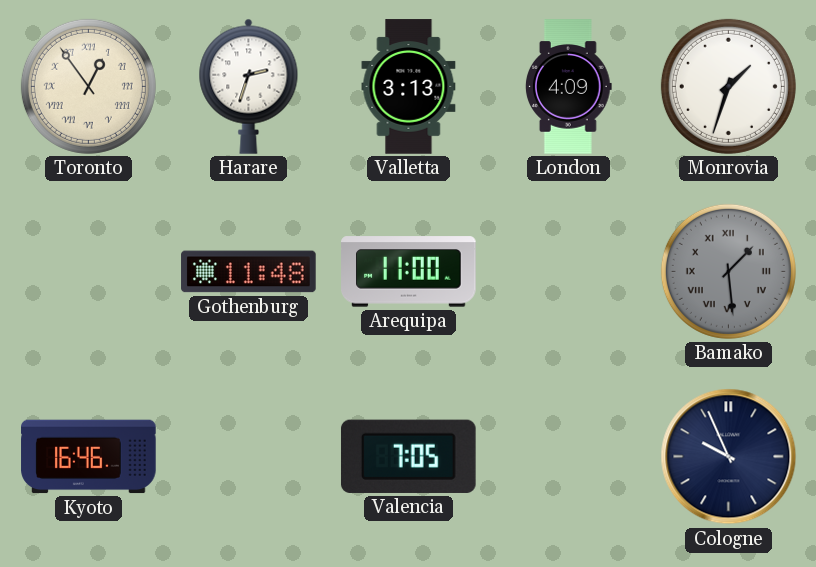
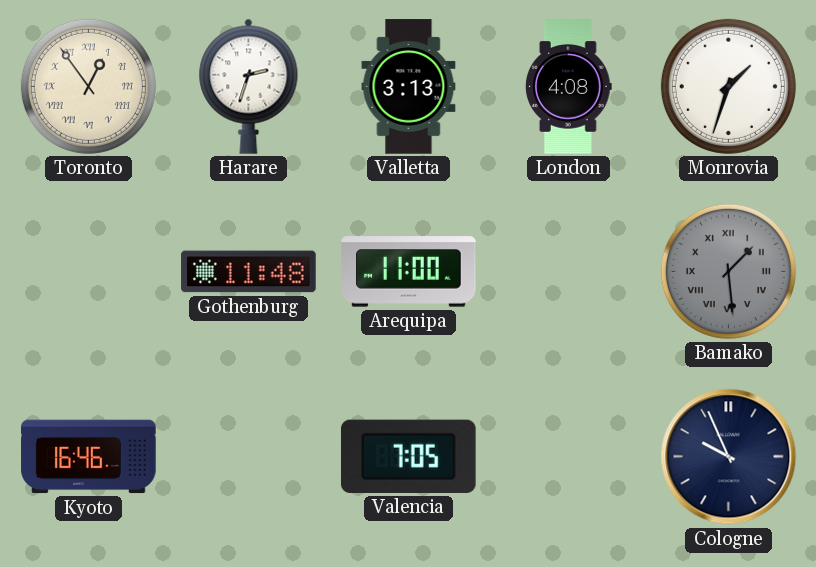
London: 4:09 -> 4:08
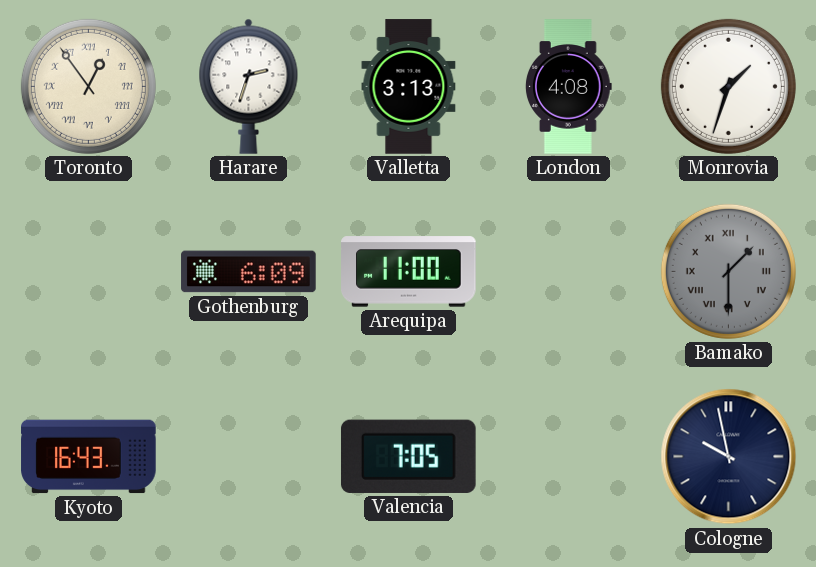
Gothenburg: 11:48 -> 6:09
Bamako: 1:29 -> 1:30
Kyoto: 16:46 -> 16:43
Cologne: 9:56 -> 9:58
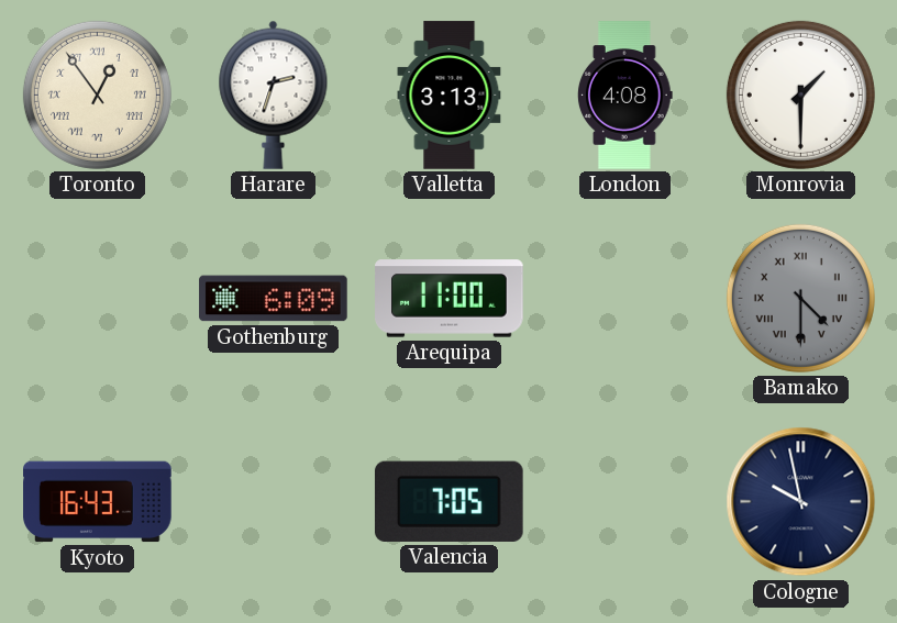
Monrovia: 1:33 -> 1:30
Bamako: 1:30 -> 4:30
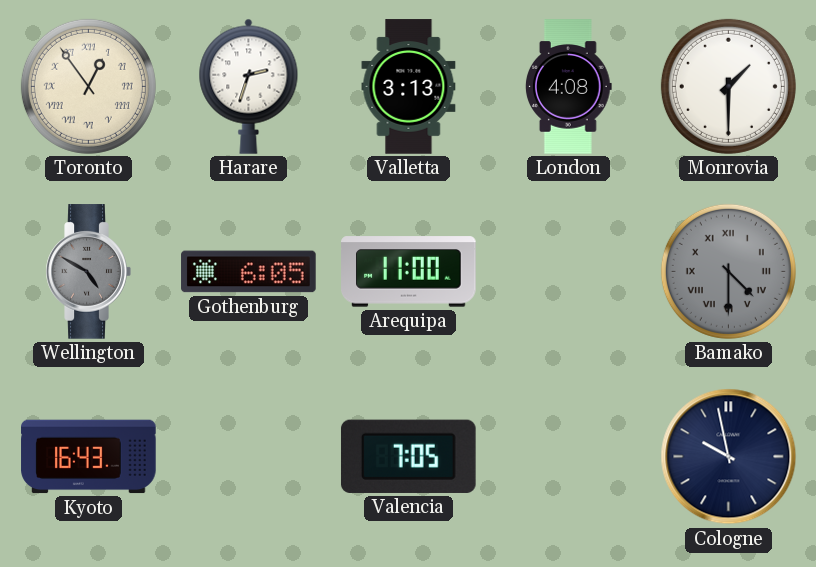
Wellington: none -> 4:50
Gothenburg: 6:09 -> 6:05
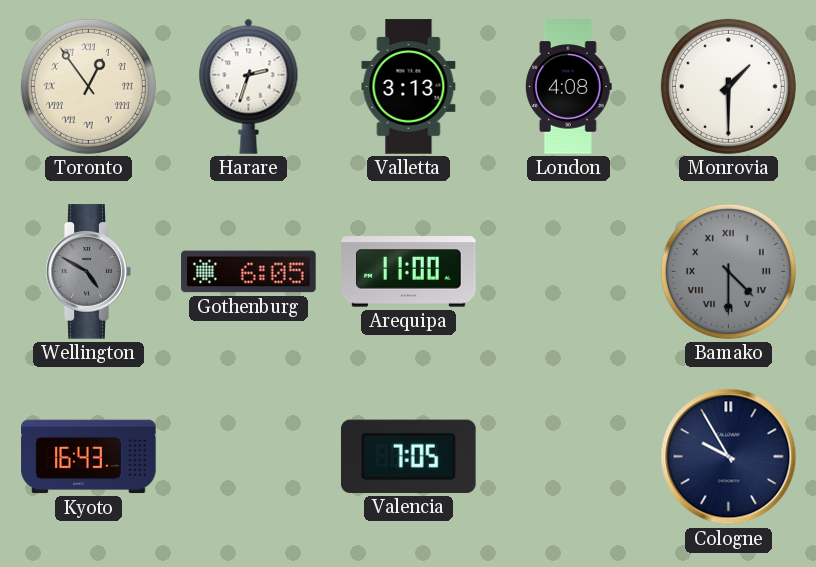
Cologne: 9:58 -> 9:55
